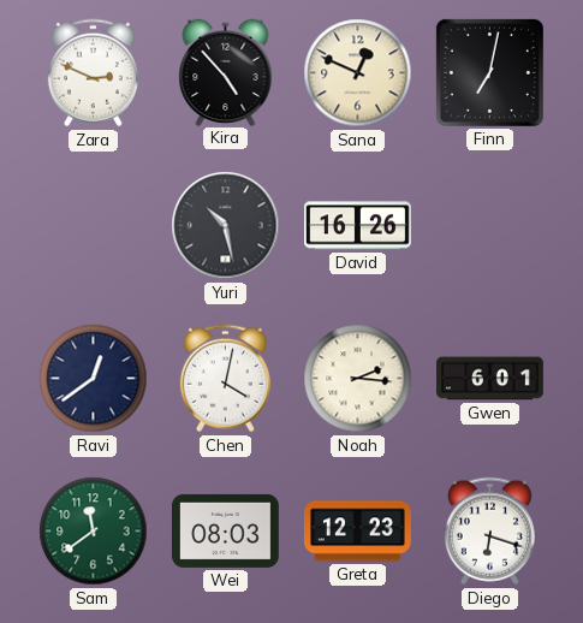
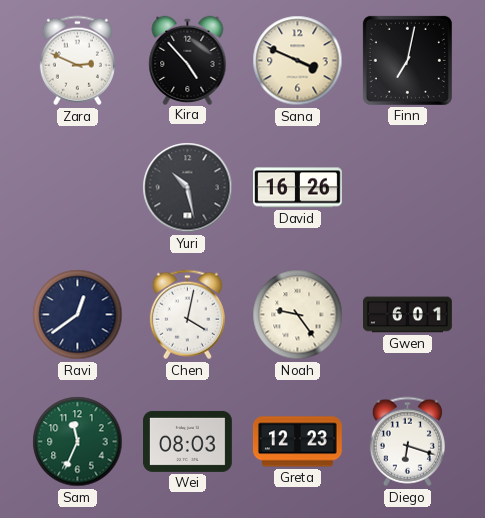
Sana: 12:49 -> 3:49
Noah: 2:16 -> 9:24
Sam: 11:39 -> 11:34
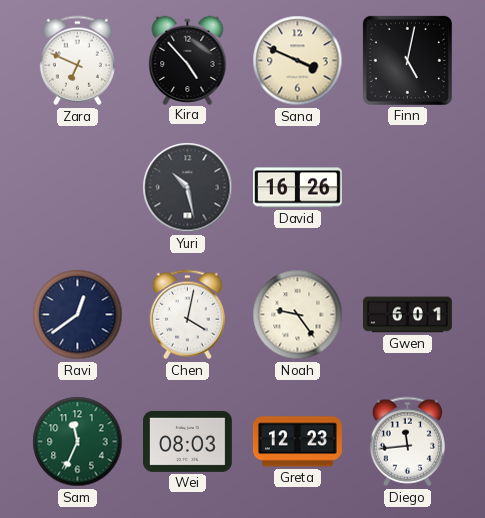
Zara: 2:49 -> 6:49
Finn: 7:02 -> 5:02
Diego: 6:18 -> 11:44
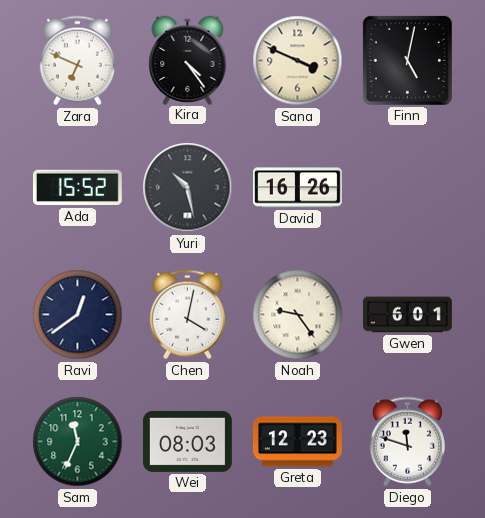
Kira: 4:53 -> 4:24
Ada: none -> 15:52
Diego: 11:44 -> 11:48
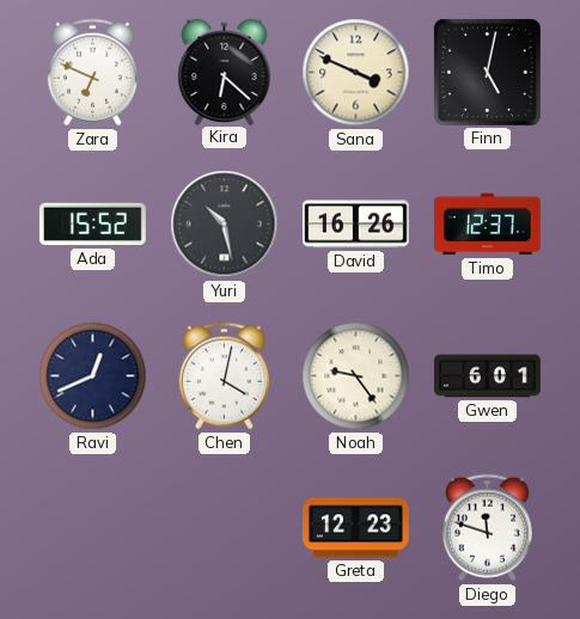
Kira: 4:24 -> 6:22
Timo: none -> 12:37
Ravi: 12:39 -> 12:41
Sam: 11:34 -> none
Wei: 08:03 -> none
